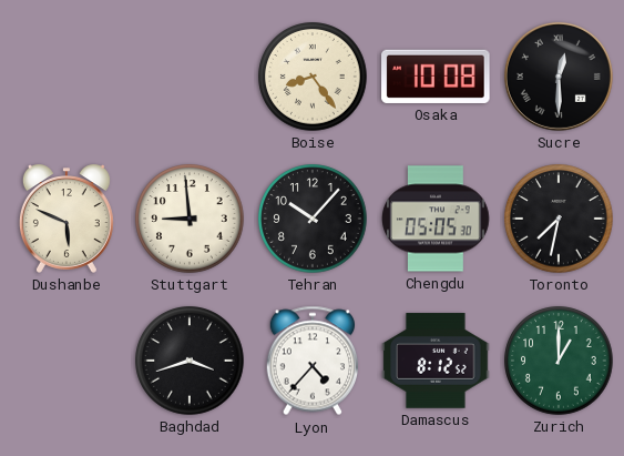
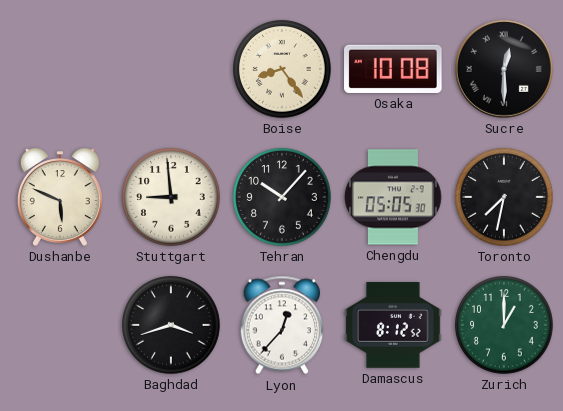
Lyon: 4:37 -> 12:37
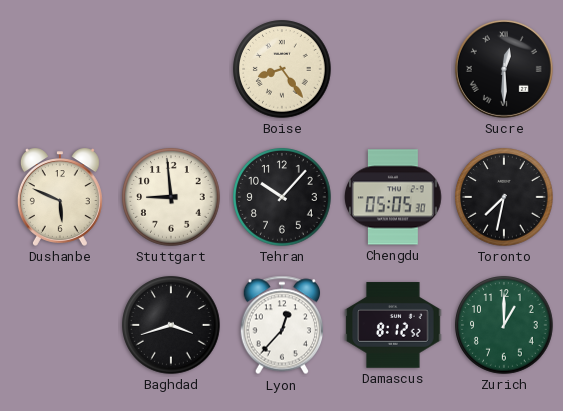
Osaka: 10:08 -> none
